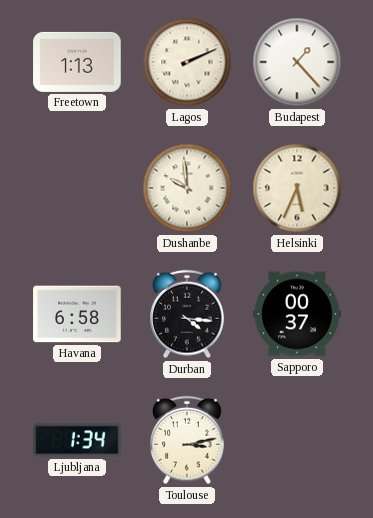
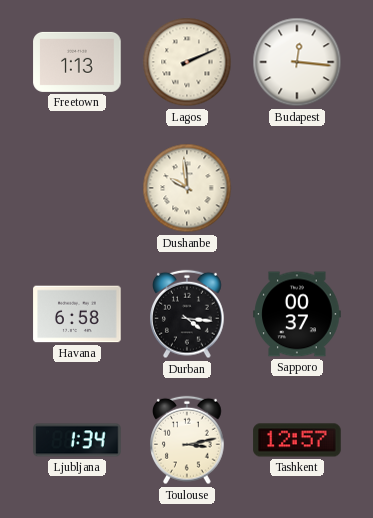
Budapest: 1:23 -> 12:16
Helsinki: 5:34 -> none
Tashkent: none -> 12:57
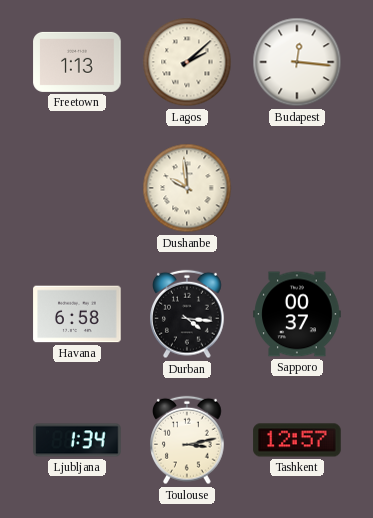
Lagos: 2:11 -> 2:08
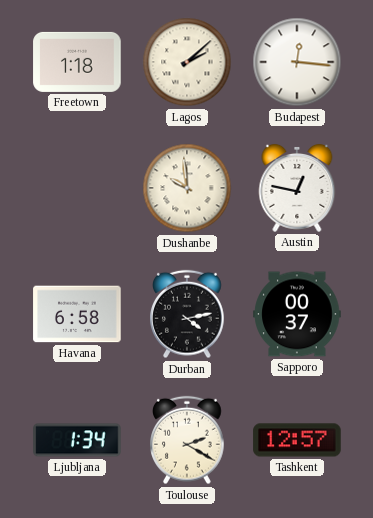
Freetown: 1:13 -> 1:18
Austin: none -> 12:47
Durban: 4:16 -> 4:13
Toulouse: 3:13 -> 2:20
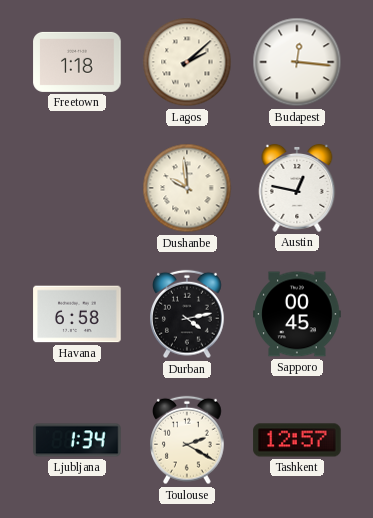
Sapporo: 00:37 -> 00:45
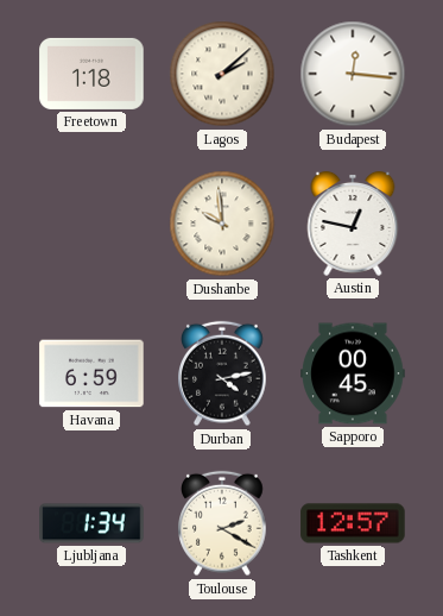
Havana: 6:58 -> 6:59
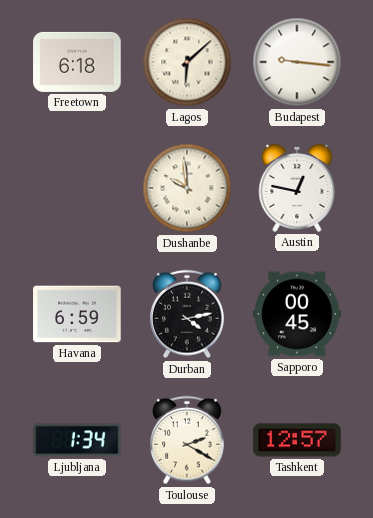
Freetown: 1:18 -> 6:18
Lagos: 2:08 -> 6:08
Budapest: 12:16 -> 9:16
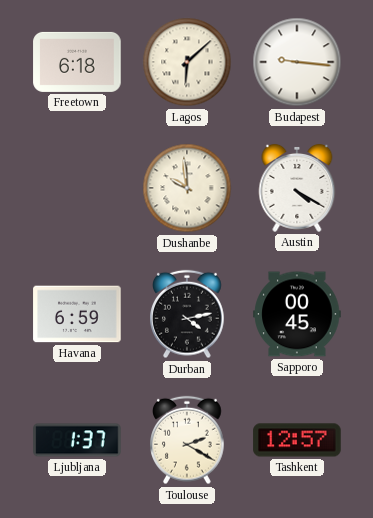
Austin: 12:47 -> 4:20
Ljubljana: 1:34 -> 1:37
